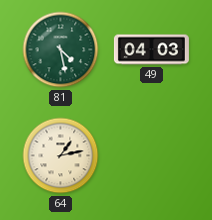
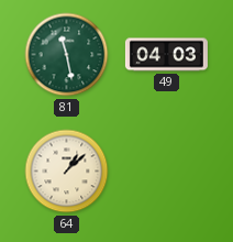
81: 4:28 -> 11:28
64: 1:13 -> 1:08
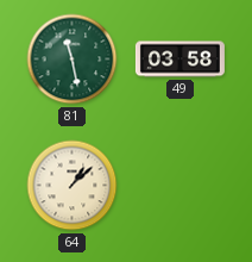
49: 04:03 -> 03:58
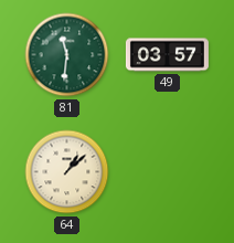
81: 11:28 -> 11:31
49: 03:58 -> 03:57
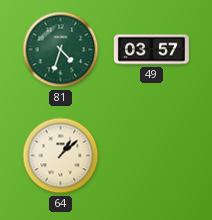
81: 11:31 -> 4:33
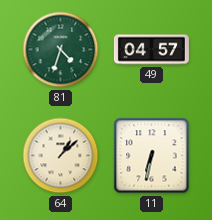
49: 03:57 -> 04:57
11: none -> 6:32
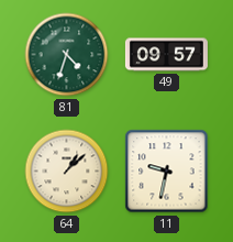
49: 04:57 -> 09:57
11: 6:32 -> 9:32
